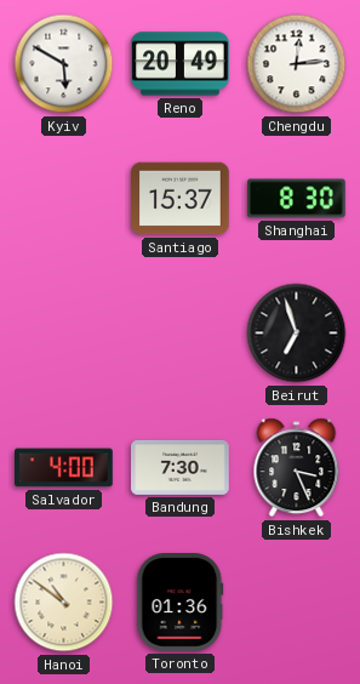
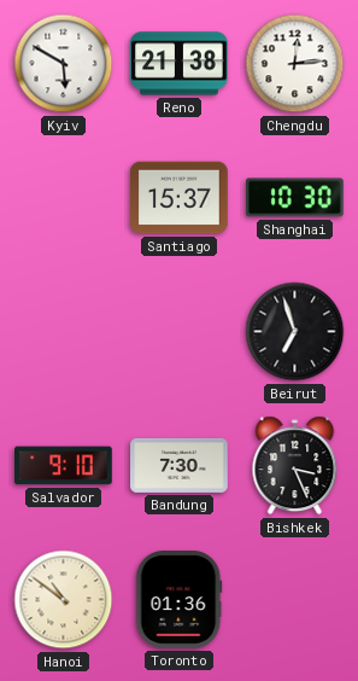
Reno: 20:49 -> 21:38
Shanghai: 8:30 -> 10:30
Salvador: 4:00 -> 9:10
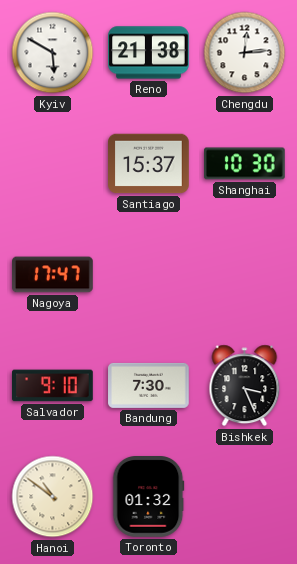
Nagoya: none -> 17:47
Beirut: 6:57 -> none
Toronto: 01:36 -> 01:32
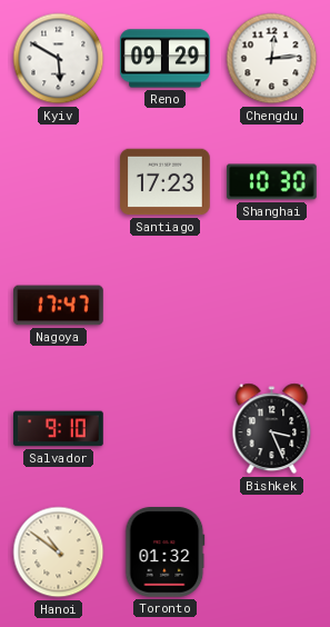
Reno: 21:38 -> 09:29
Santiago: 15:37 -> 17:23
Bandung: 7:30 -> none
